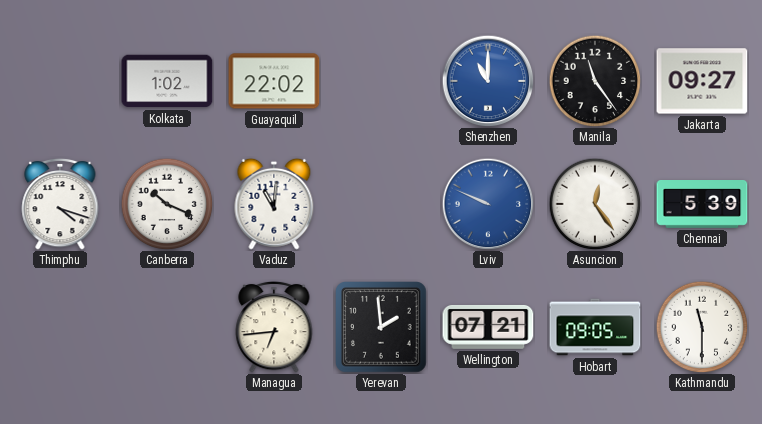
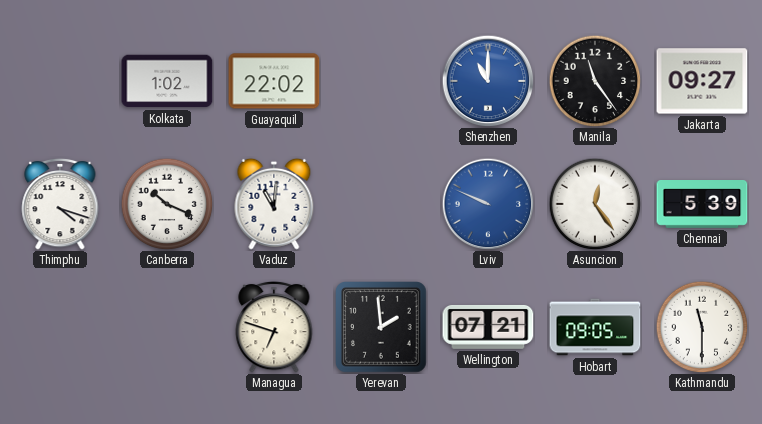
Managua: 6:44 -> 6:48
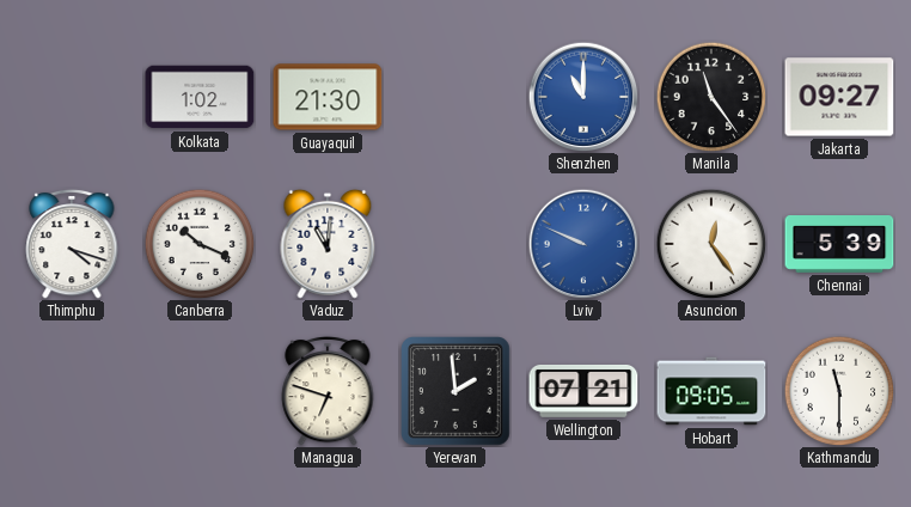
Guayaquil: 22:02 -> 21:30
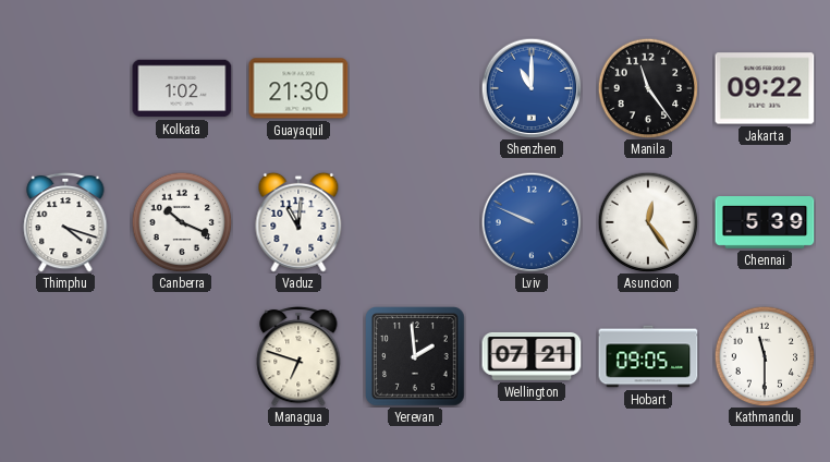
Jakarta: 09:27 -> 09:22
